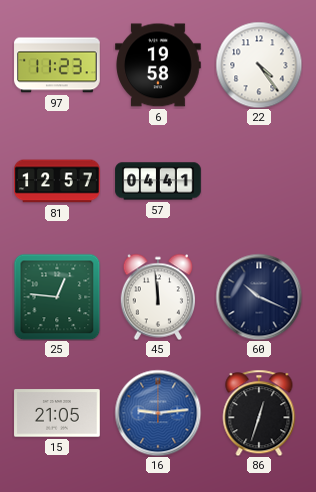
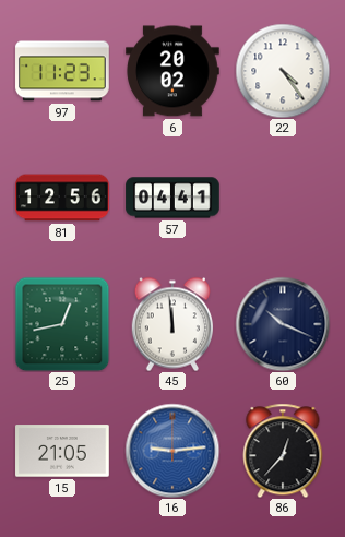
6: 19:58 -> 20:02
81: 12:57 -> 12:56
25: 12:46 -> 12:43
86: 12:33 -> 12:37
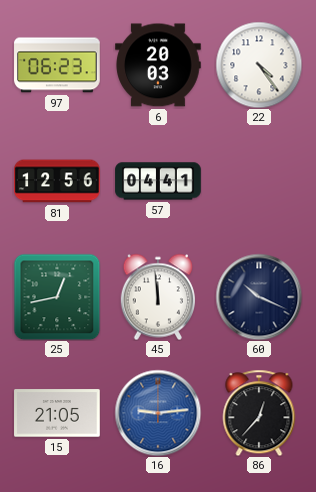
97: 11:23 -> 06:23
6: 20:02 -> 20:03
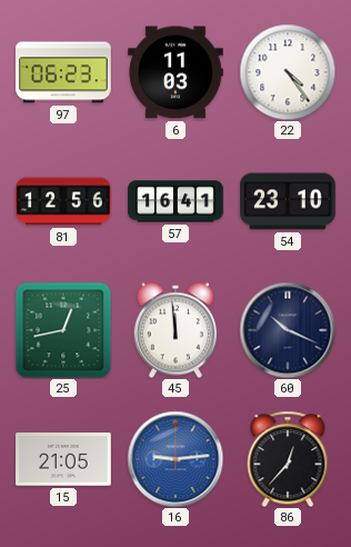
6: 20:03 -> 11:03
57: 04:41 -> 16:41
54: none -> 23:10
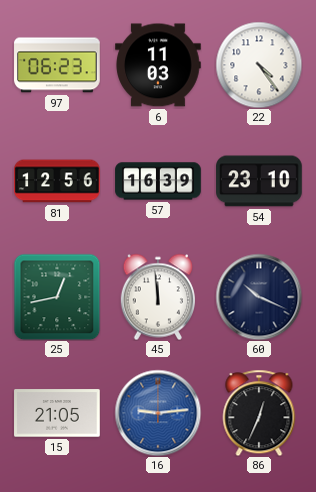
57: 16:41 -> 16:39
86: 12:37 -> 12:34
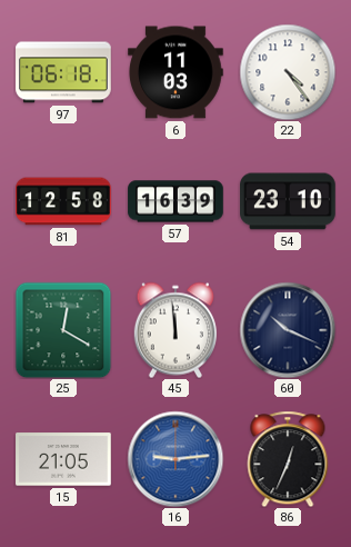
97: 06:23 -> 06:18
81: 12:56 -> 12:58
25: 12:43 -> 12:20
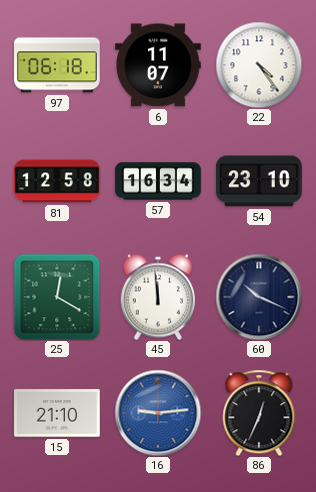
6: 11:03 -> 11:07
57: 16:39 -> 16:34
15: 21:05 -> 21:10
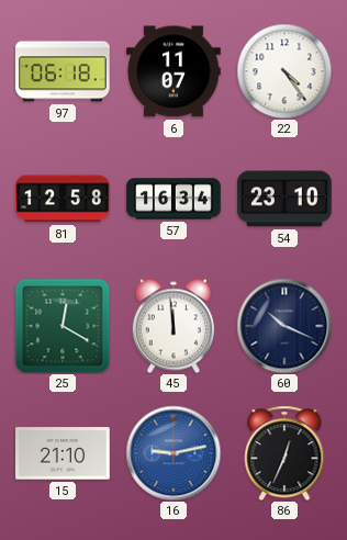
16: 9:14 -> 9:13
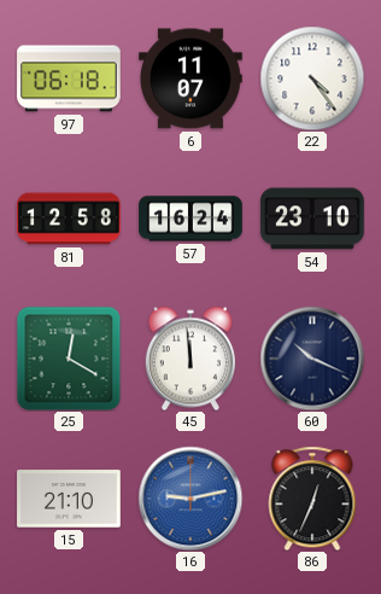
57: 16:34 -> 16:24
